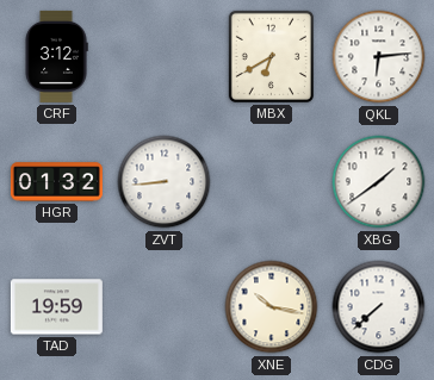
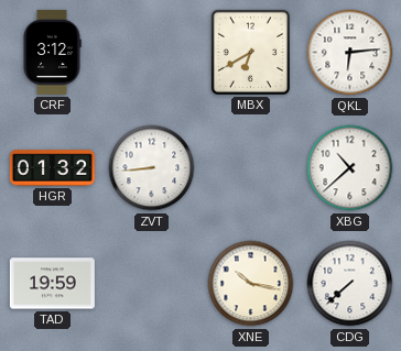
XBG: 1:39 -> 10:38
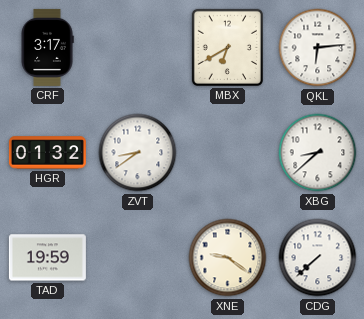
CRF: 3:12 -> 3:17
ZVT: 8:44 -> 8:39
XBG: 10:38 -> 8:38
XNE: 10:17 -> 9:21
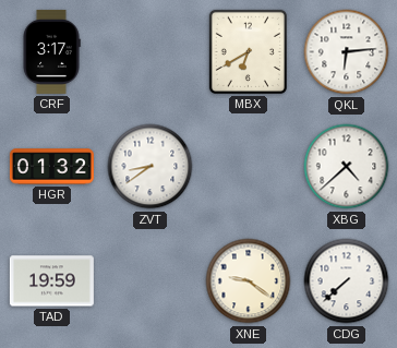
XBG: 8:38 -> 4:38
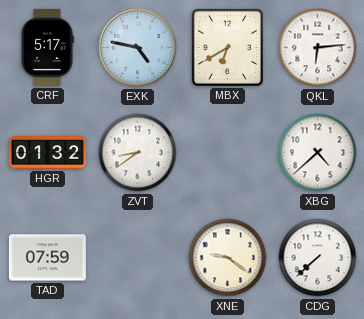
CRF: 3:17 -> 5:17
EXK: none -> 4:47
TAD: 19:59 -> 07:59
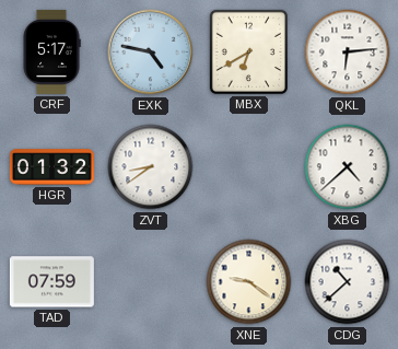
CDG: 7:38 -> 10:38
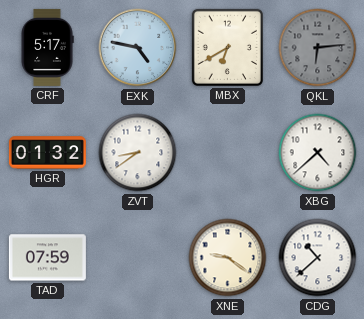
QKL dial: white -> grey
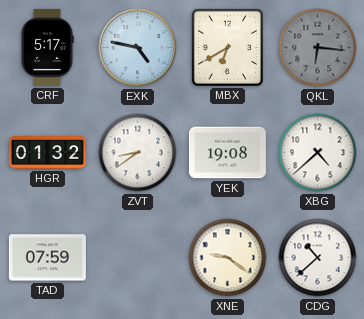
QKL: 6:14 -> 6:16
YEK: none -> 19:08
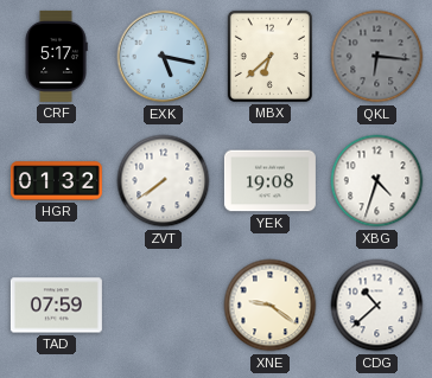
EXK: 4:47 -> 5:17
MBX: 6:40 -> 6:38
ZVT: 8:39 -> 7:39
XBG: 4:38 -> 4:33
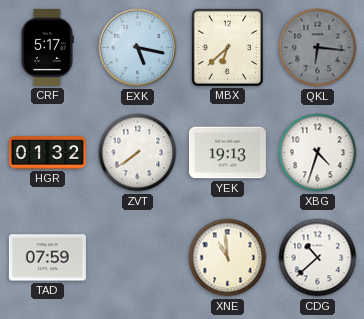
YEK: 19:08 -> 19:13
XNE: 9:21 -> 10:59
